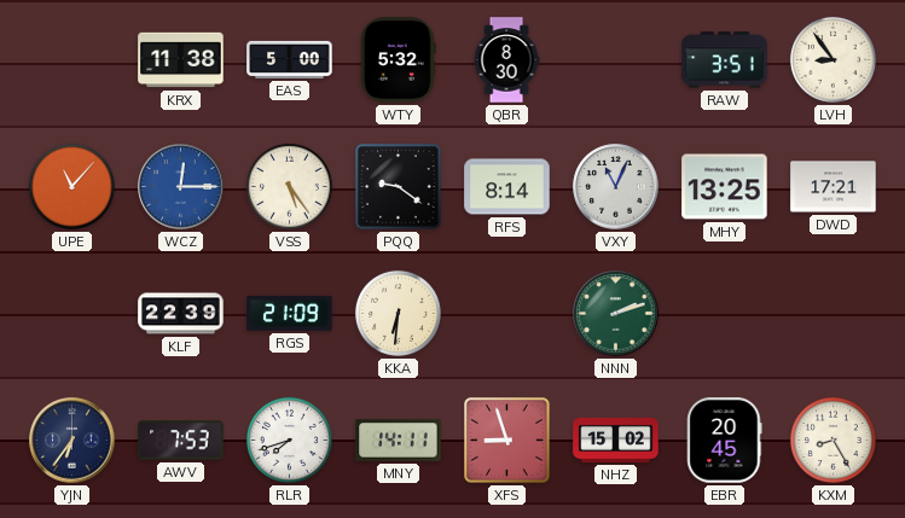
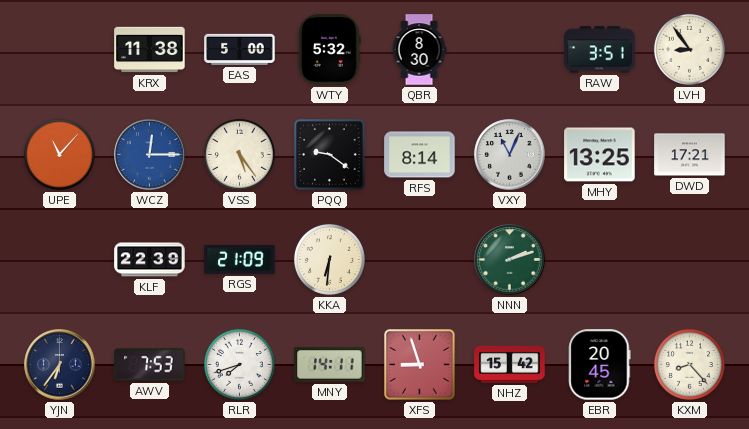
NHZ: 15:02 -> 15:42
KXM: 8:25 -> 8:23
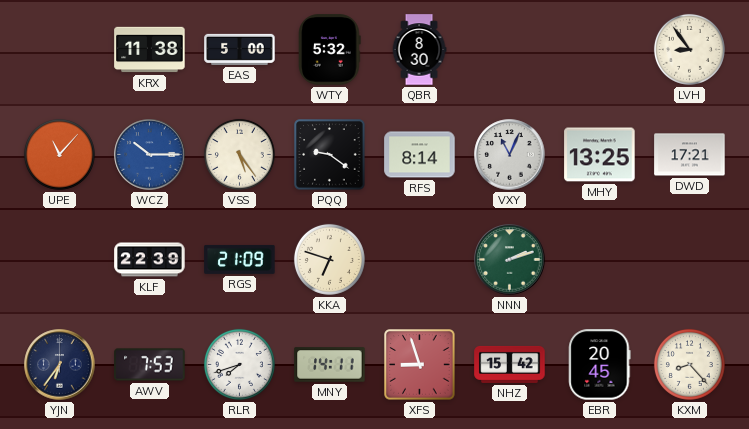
RAW: 3:51 -> none
WCZ: 12:15 -> 10:15
KKA: 6:31 -> 6:48
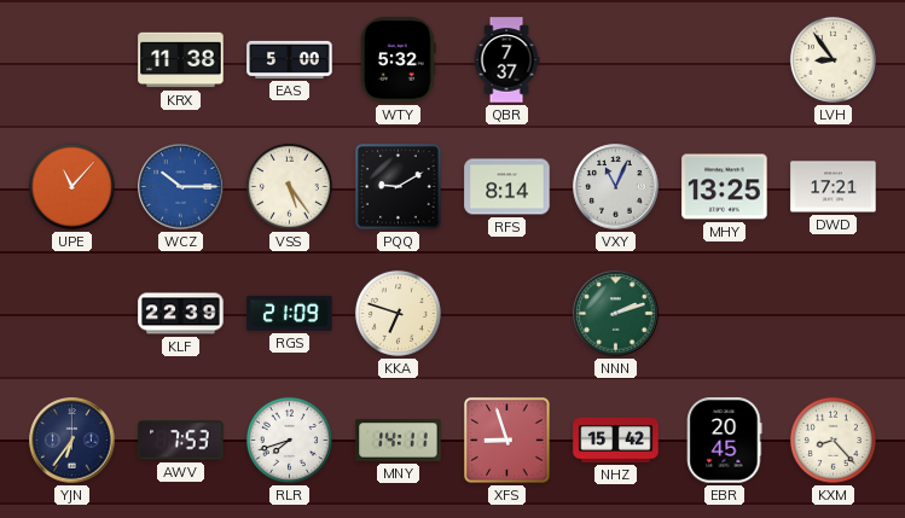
QBR: 8:30 -> 7:37
PQQ: 9:21 -> 9:10
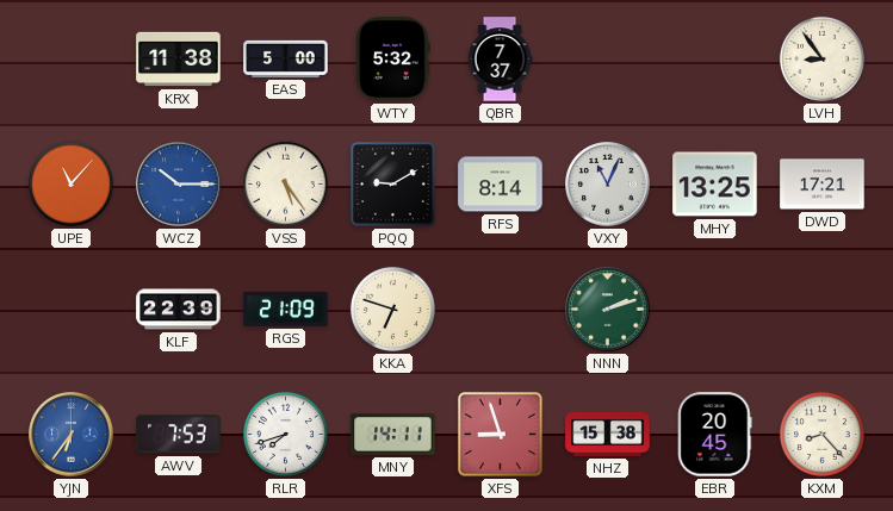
YJN dial: navy -> blue
NHZ: 15:42 -> 15:38
